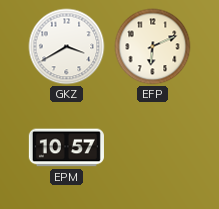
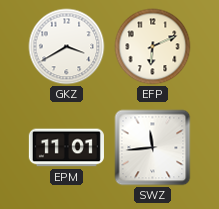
EPM: 10:57 -> 11:01
SWZ: none -> 11:44
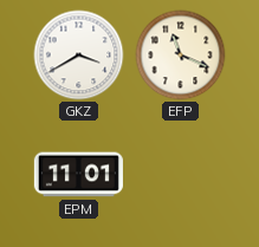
EFP: 6:11 -> 11:19
SWZ: 11:44 -> none
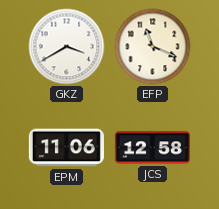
EPM: 11:01 -> 11:06
JCS: none -> 12:58
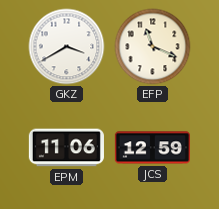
JCS: 12:58 -> 12:59
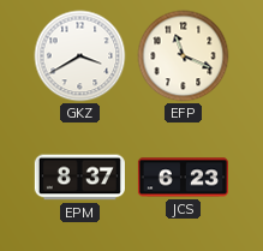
EPM: 11:06 -> 8:37
JCS: 12:59 -> 6:23
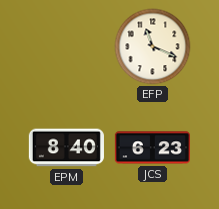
GKZ: 3:40 -> none
EPM: 8:37 -> 8:40
